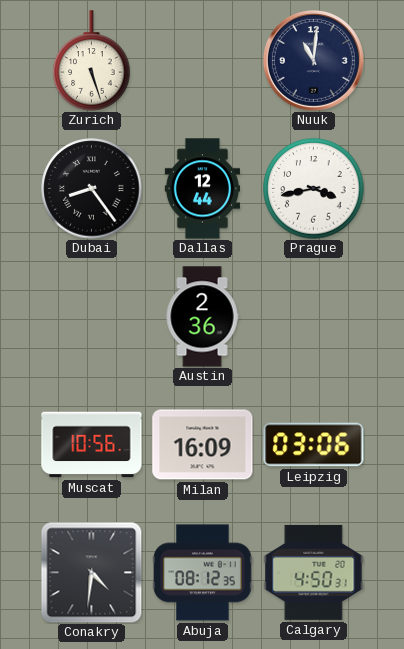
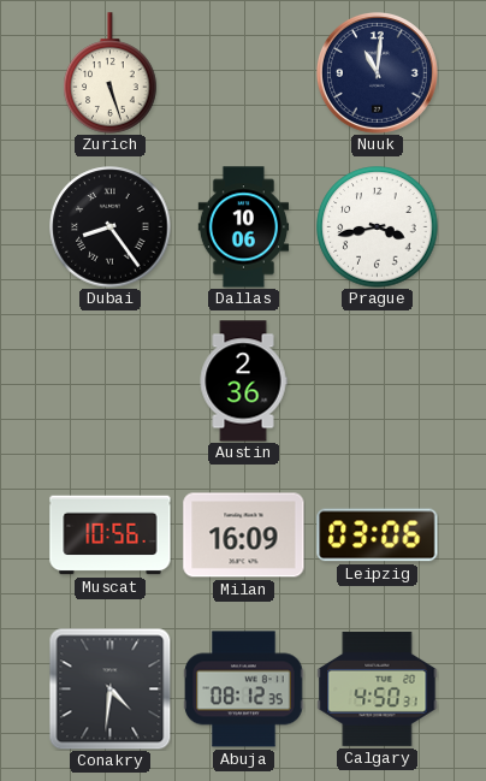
Dallas: 12:44 -> 10:06
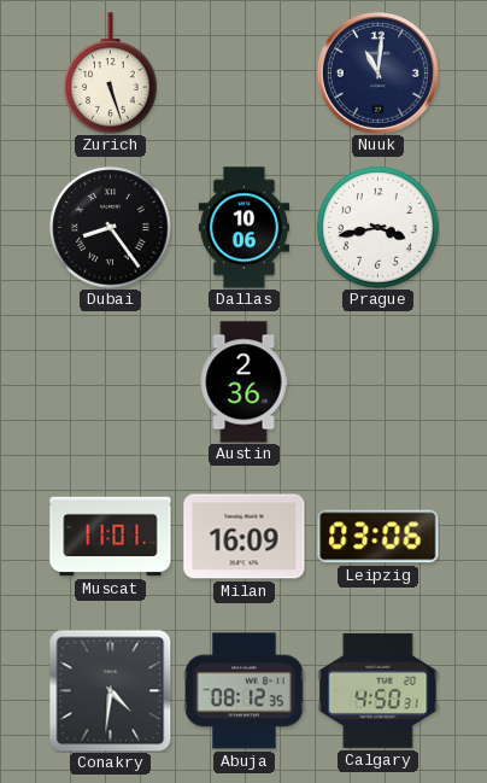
Muscat: 10:56 -> 11:01
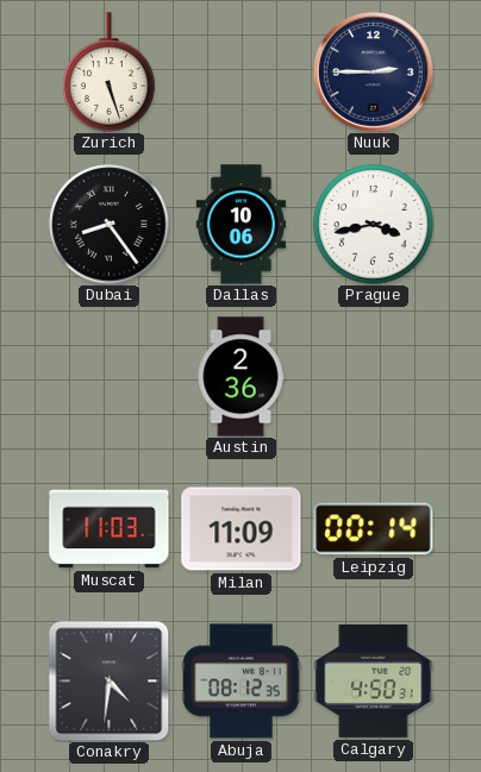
Nuuk: 11:01 -> 2:45
Muscat: 11:01 -> 11:03
Milan: 16:09 -> 11:09
Leipzig: 03:06 -> 00:14
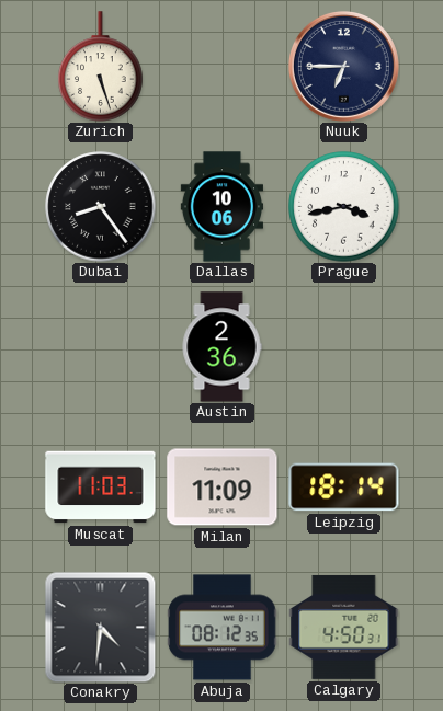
Nuuk: 2:45 -> 6:45
Leipzig: 00:14 -> 18:14
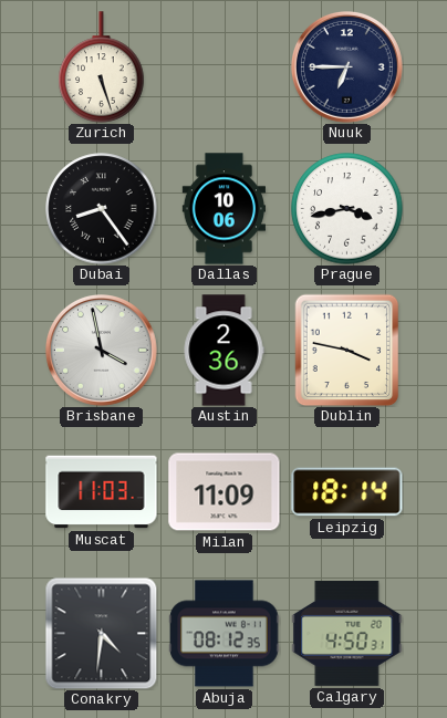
Brisbane: none -> 3:58
Dublin: none -> 3:47
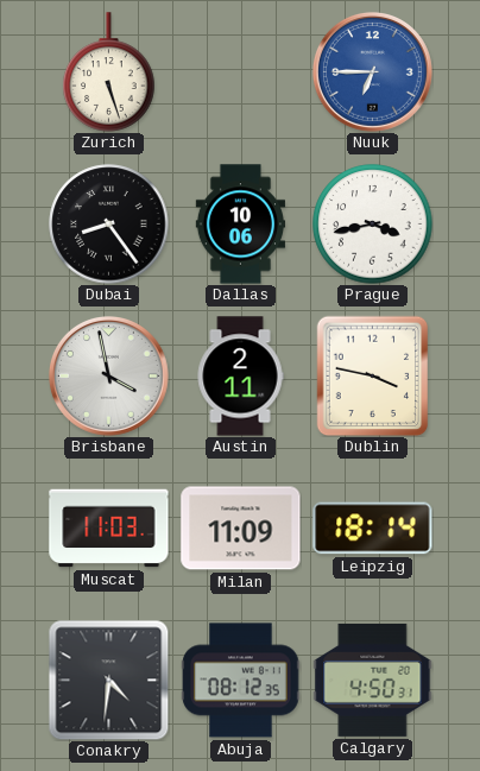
Nuuk dial: navy -> blue
Austin: 2:36 -> 2:11
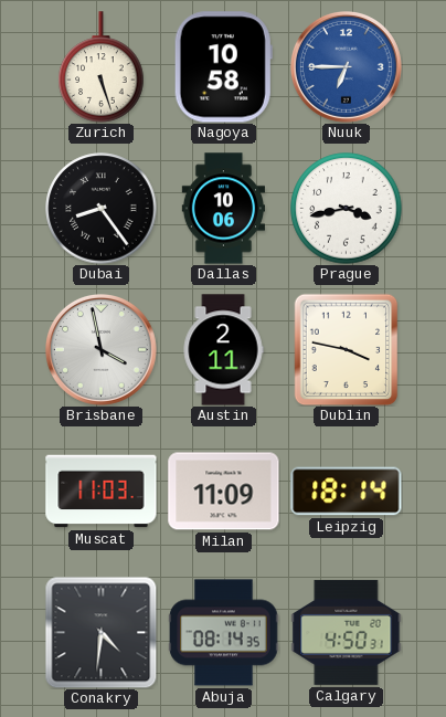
Nagoya: none -> 10:58
Abuja: 08:12 -> 08:14
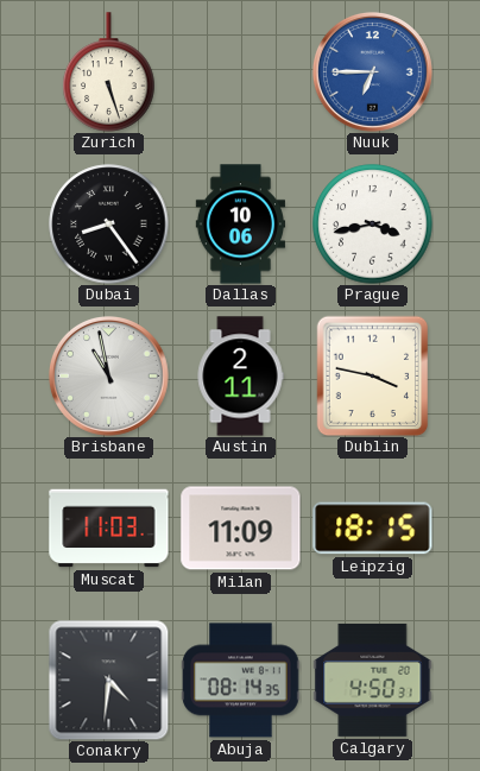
Nagoya: 10:58 -> none
Brisbane: 3:58 -> 10:58
Leipzig: 18:14 -> 18:15
